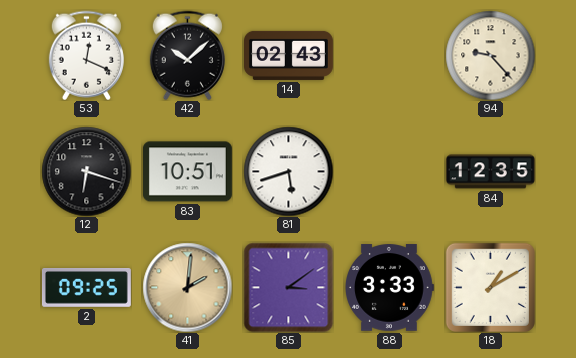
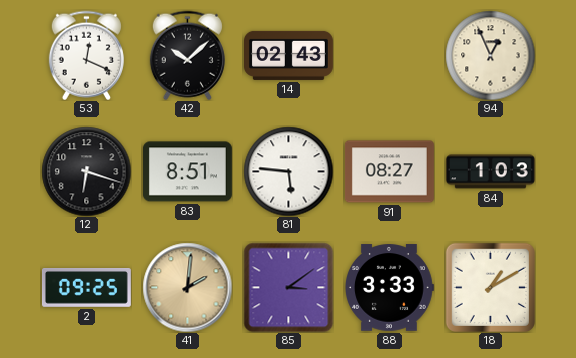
94: 9:23 -> 12:56
83: 10:51 -> 8:51
81: 5:42 -> 5:46
91: none -> 08:27
84: 12:35 -> 1:03
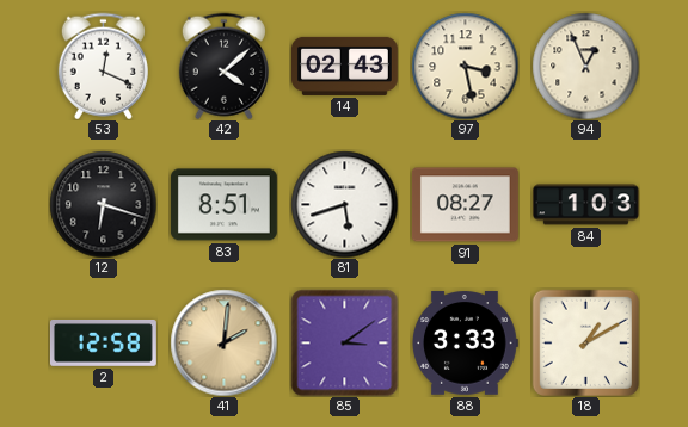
42: 10:08 -> 4:08
97: none -> 3:28
81: 5:46 -> 5:42
2: 09:25 -> 12:58
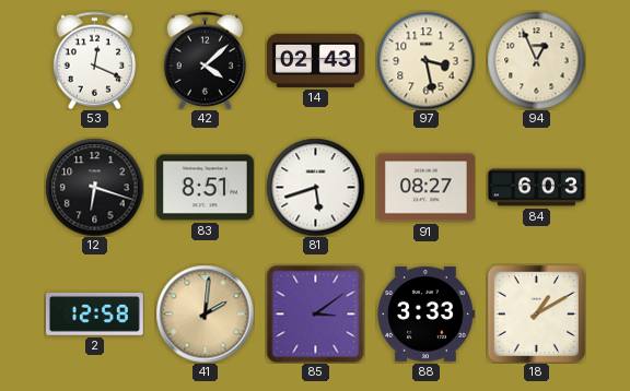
84: 1:03 -> 6:03
